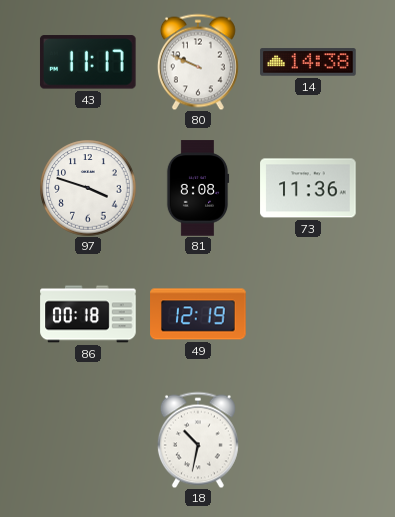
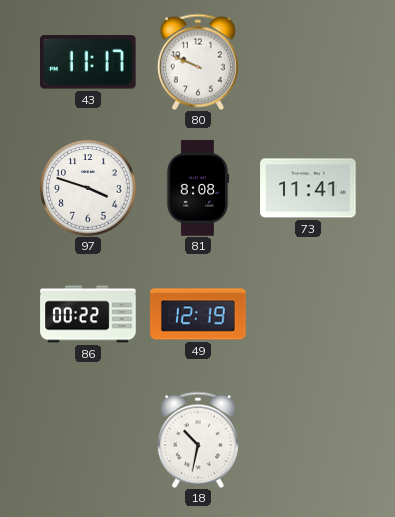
14: 14:38 -> none
73: 11:36 -> 11:41
86: 00:18 -> 00:22
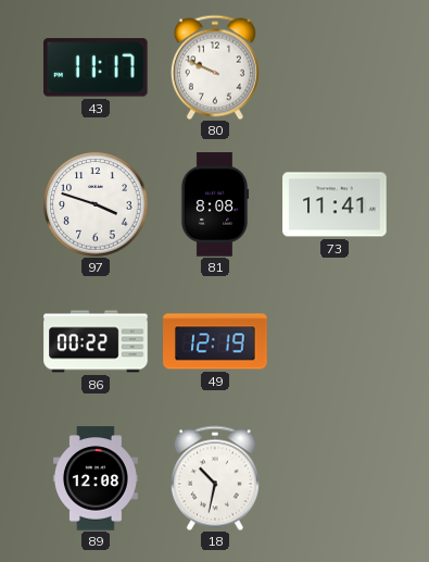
89: none -> 12:08
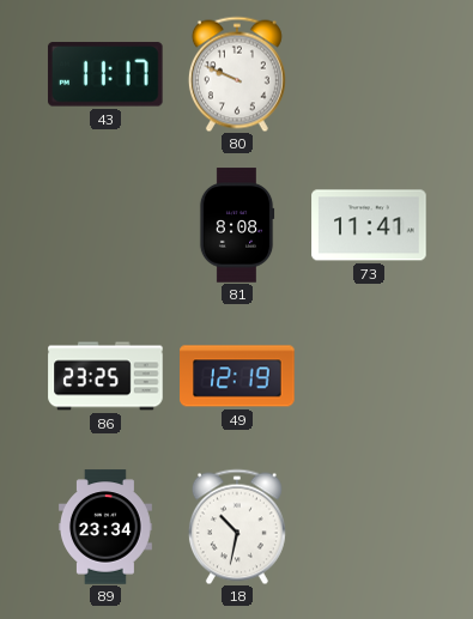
97: 3:48 -> none
86: 00:22 -> 23:25
89: 12:08 -> 23:34
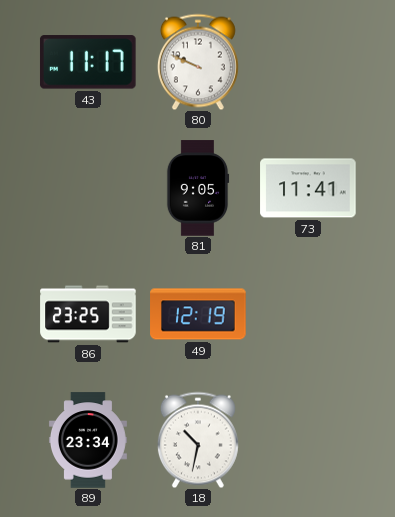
81: 8:08 -> 9:05
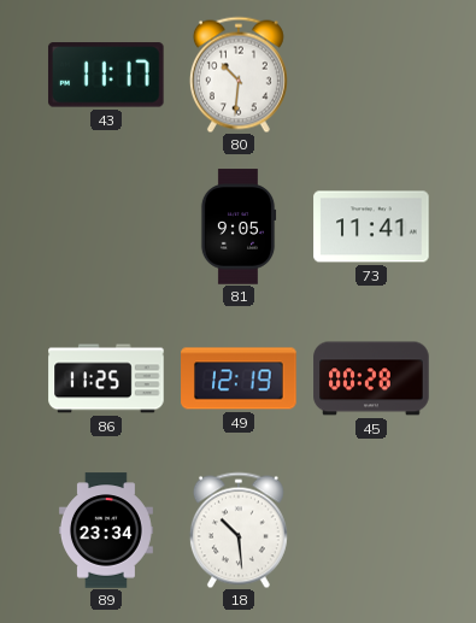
80: 9:49 -> 10:31
86: 23:25 -> 11:25
45: none -> 00:28
18: 10:32 -> 10:29
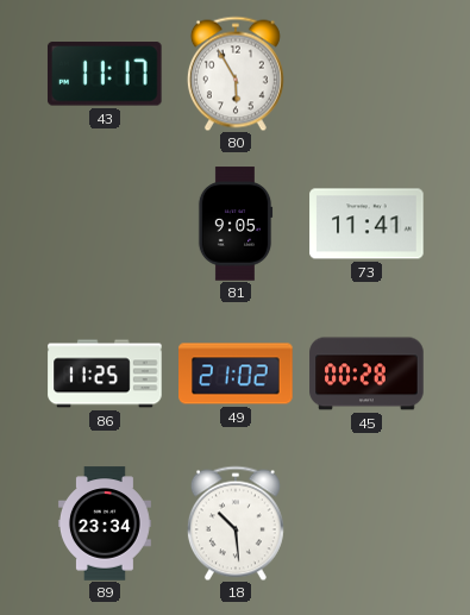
80: 10:31 -> 5:55
49: 12:19 -> 21:02
